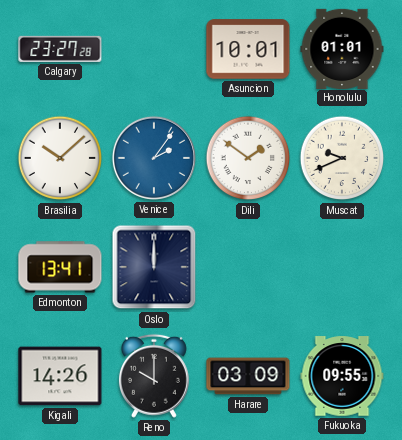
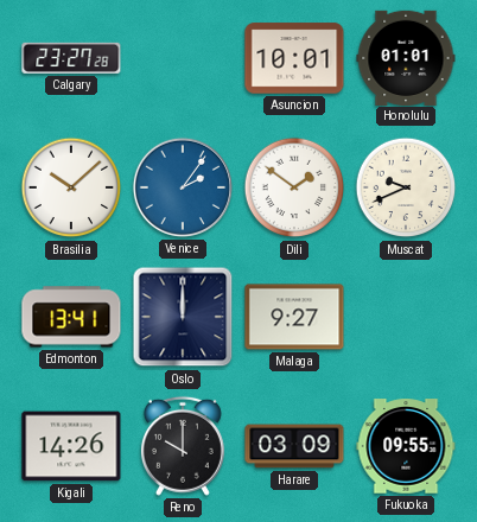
Malaga: none -> 9:27
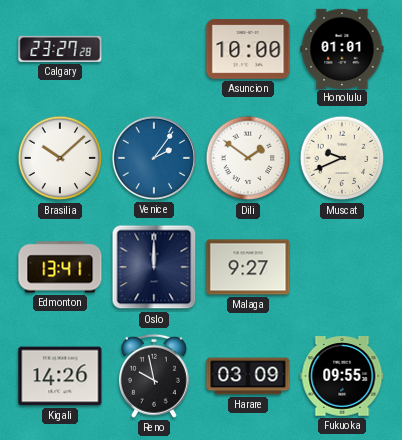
Asuncion: 10:01 -> 10:00
Reno: 10:00 -> 9:58
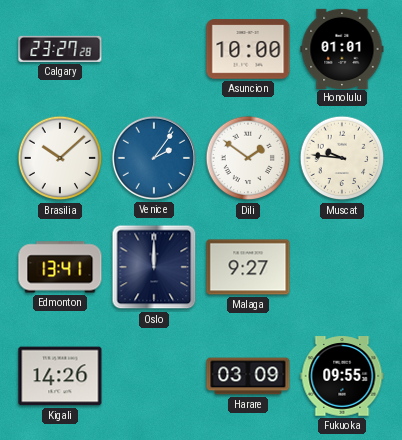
Muscat: 9:41 -> 9:46
Reno: 9:58 -> none
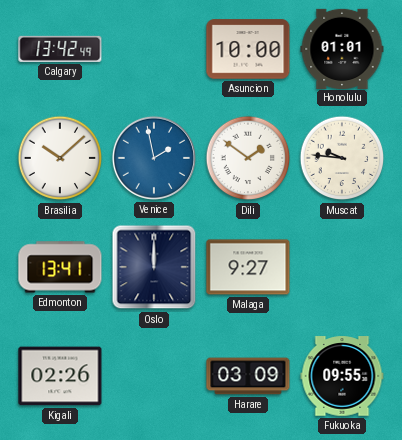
Calgary: 23:27 -> 13:42
Venice: 2:06 -> 1:58
Kigali: 14:26 -> 02:26
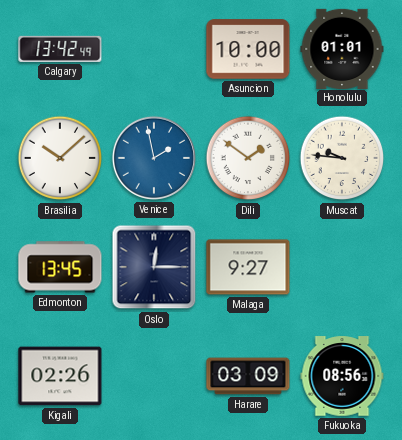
Edmonton: 13:41 -> 13:45
Oslo: 12:00 -> 12:15
Fukuoka: 09:55 -> 08:56
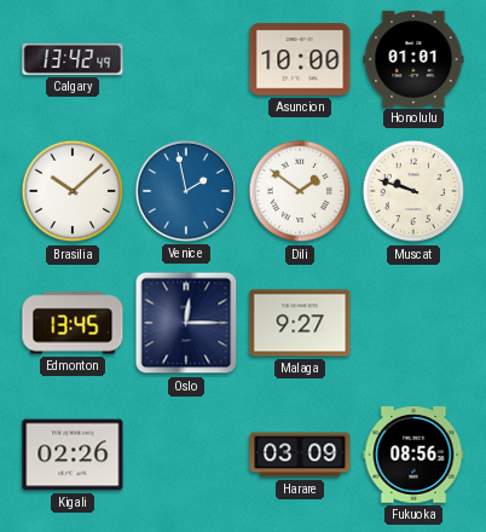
Muscat: 9:46 -> 9:48
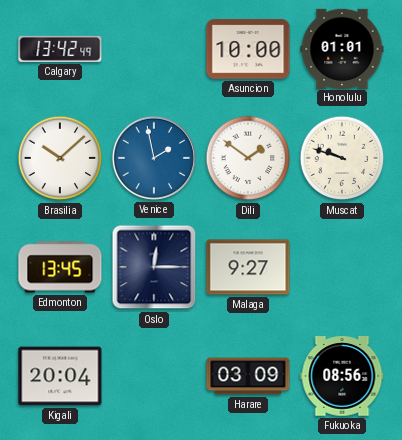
Kigali: 02:26 -> 20:04
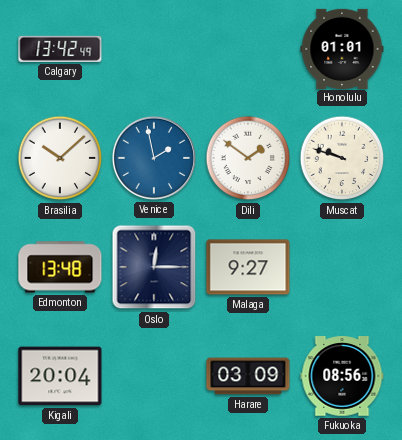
Asuncion: 10:00 -> none
Edmonton: 13:45 -> 13:48
